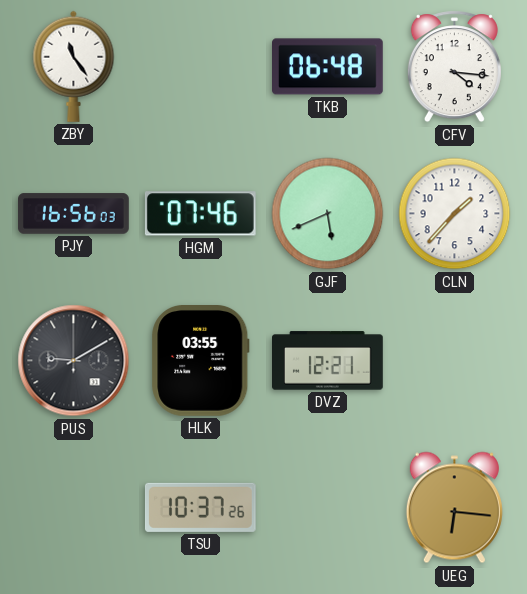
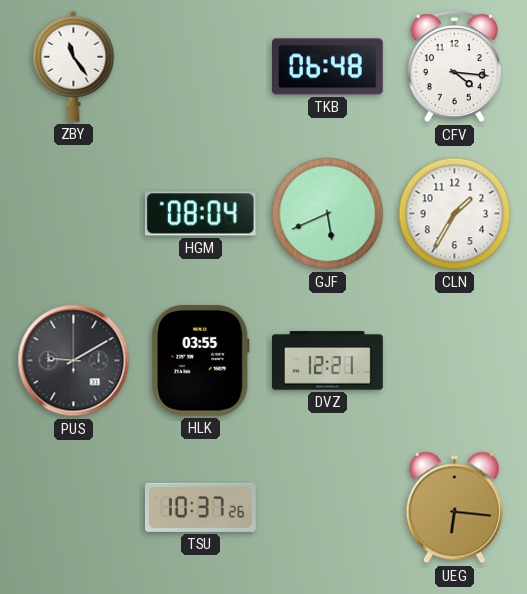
PJY: 16:56 -> none
HGM: 07:46 -> 08:04
CLN: 1:37 -> 1:35
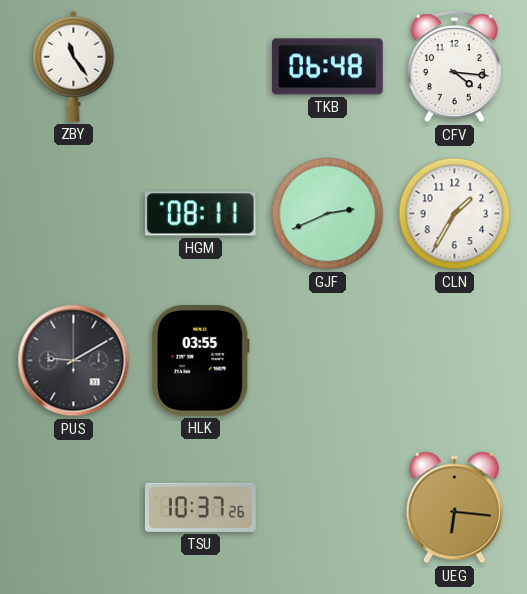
HGM: 08:04 -> 08:11
GJF: 5:41 -> 2:41
DVZ: 12:21 -> none
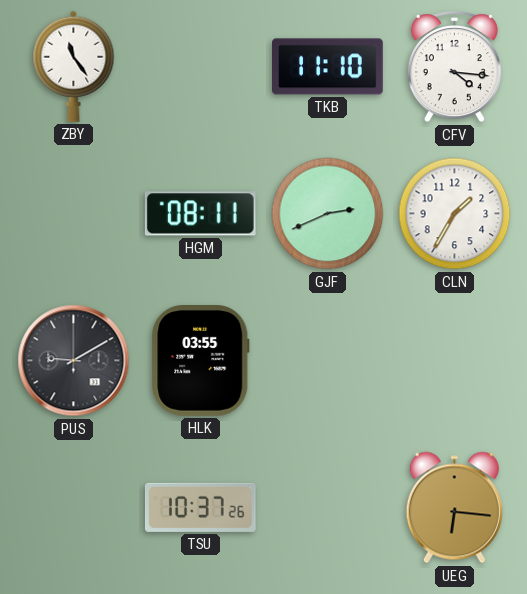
TKB: 06:48 -> 11:10
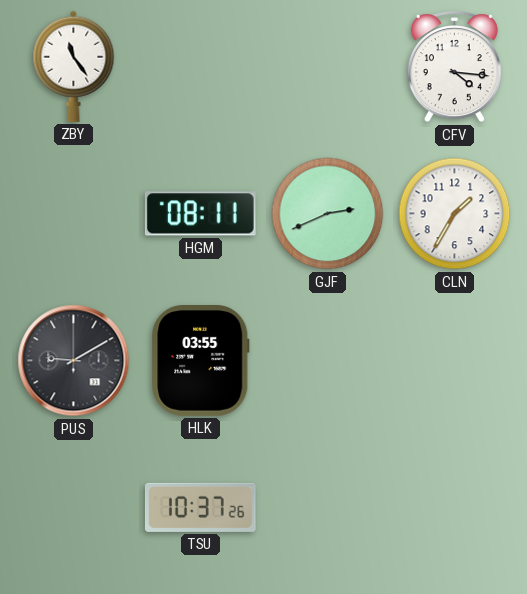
TKB: 11:10 -> none
UEG: 6:16 -> none
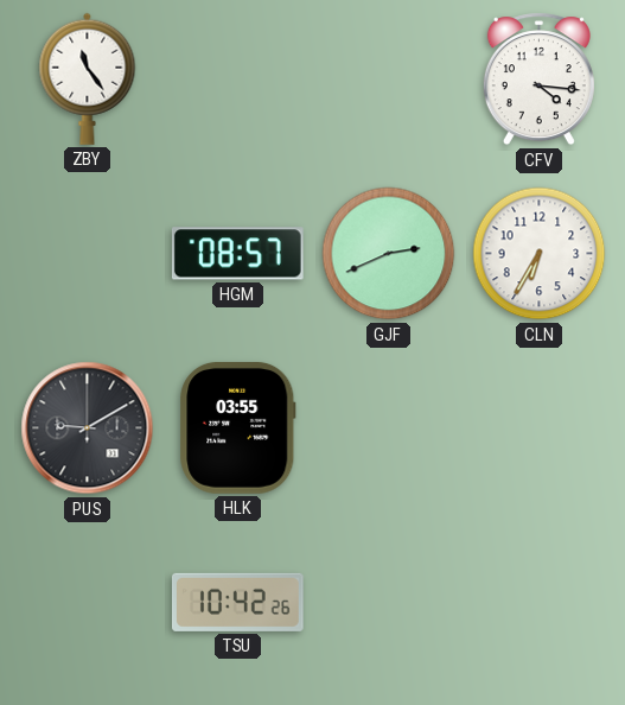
HGM: 08:11 -> 08:57
CLN: 1:35 -> 6:35
TSU: 10:37 -> 10:42
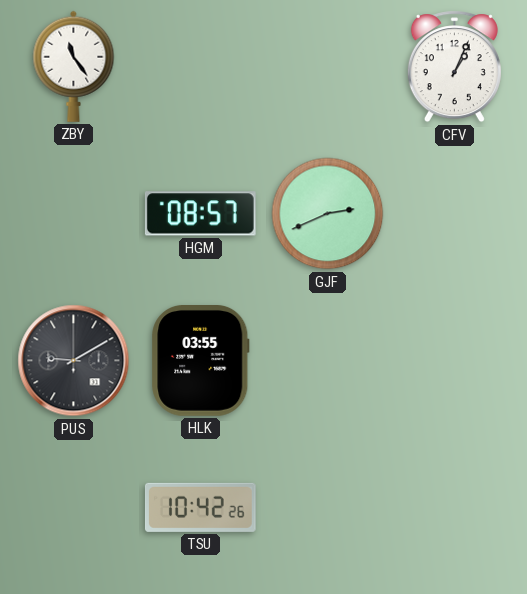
CFV: 4:16 -> 1:04
CLN: 6:35 -> none
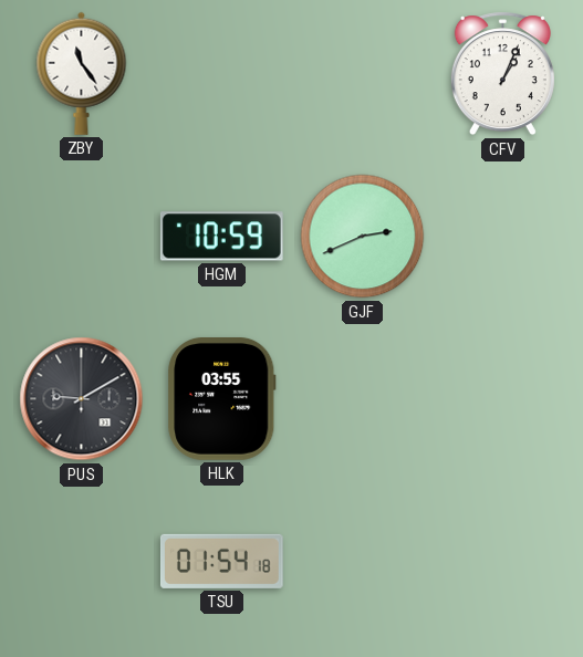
HGM: 08:57 -> 10:59
TSU: 10:42 -> 01:54
